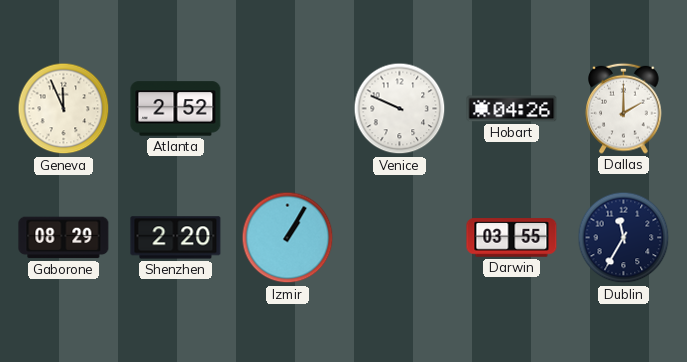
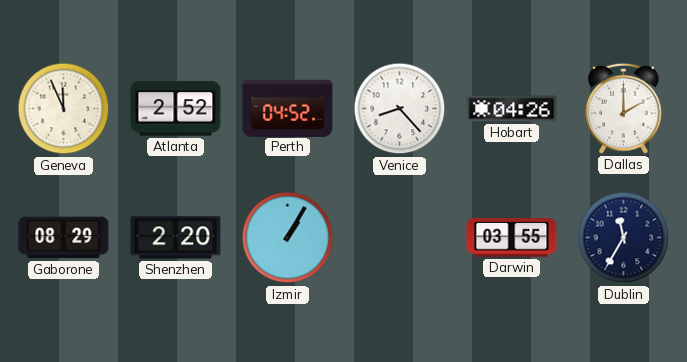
Perth: none -> 04:52
Venice: 9:49 -> 8:23
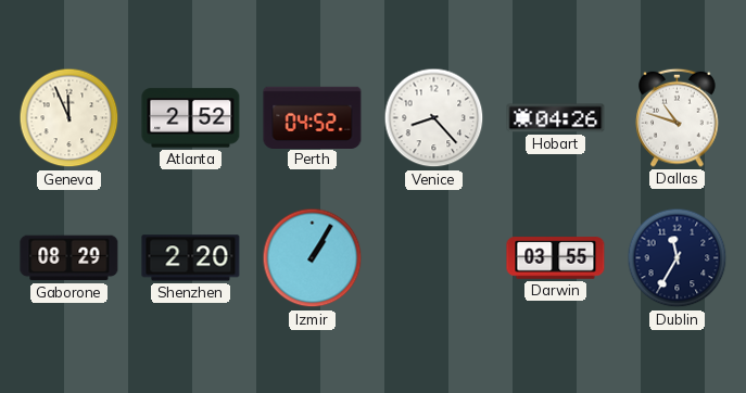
Dallas: 2:00 -> 10:48
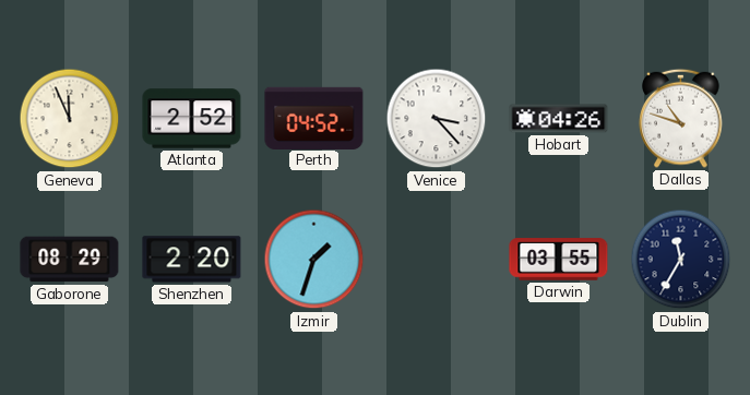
Venice: 8:23 -> 3:23
Izmir: 1:05 -> 1:33
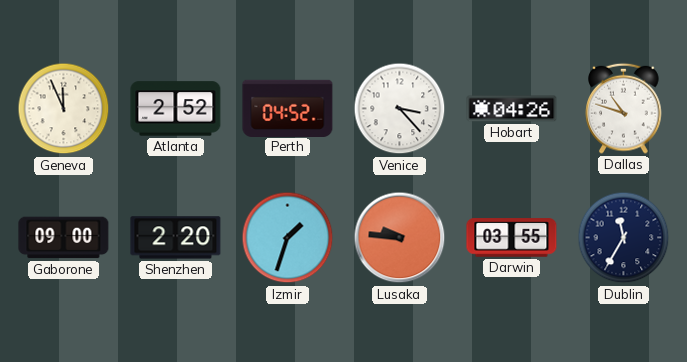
Gaborone: 08:29 -> 09:00
Lusaka: none -> 9:46
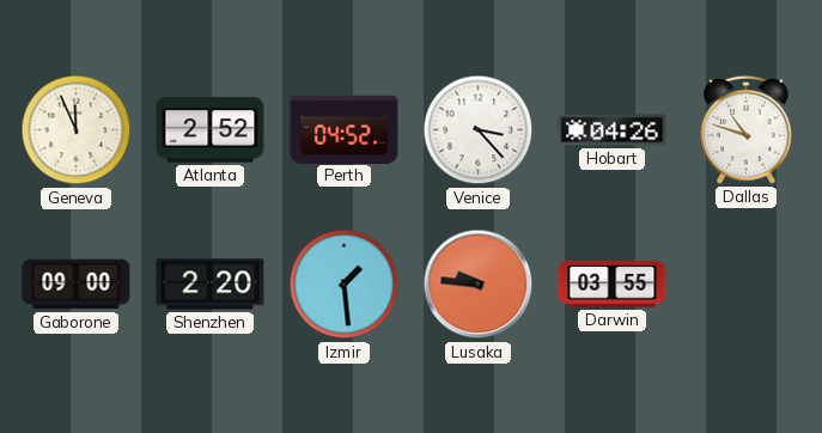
Izmir: 1:33 -> 1:29
Dublin: 11:35 -> none
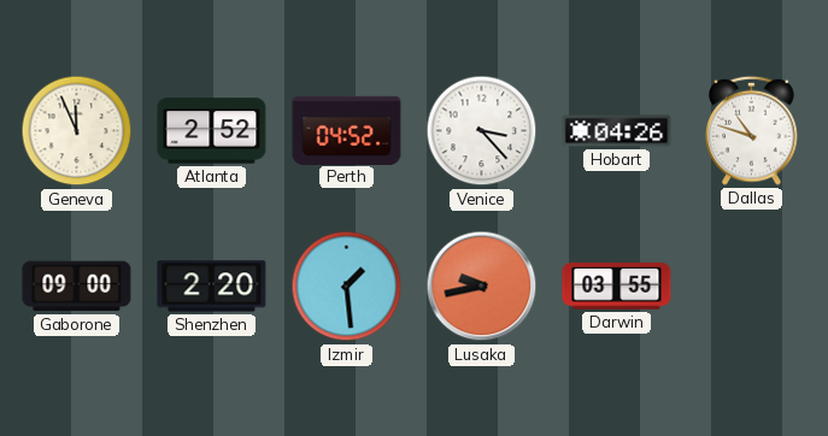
Lusaka: 9:46 -> 9:43
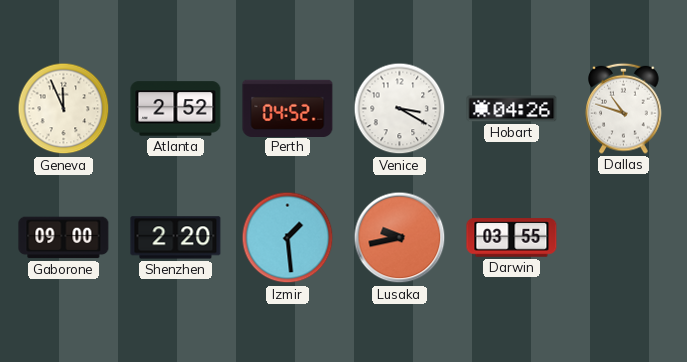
Venice: 3:23 -> 3:20
